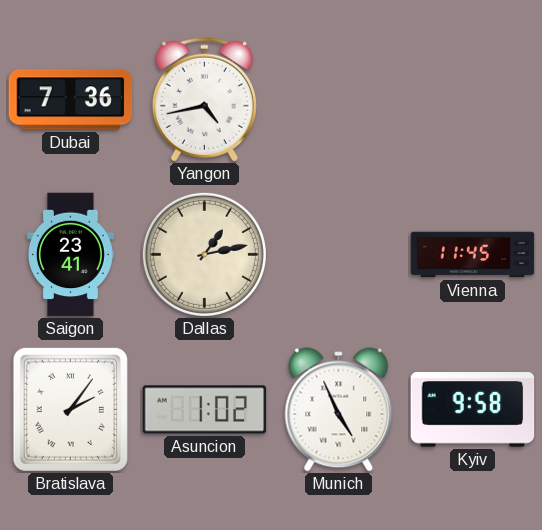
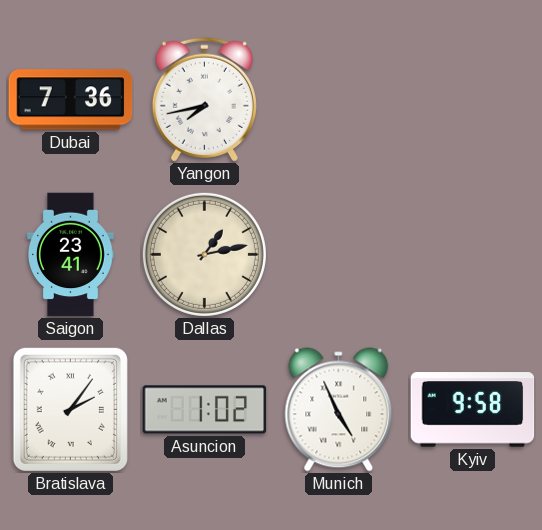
Yangon: 4:43 -> 7:43
Vienna: 11:45 -> none
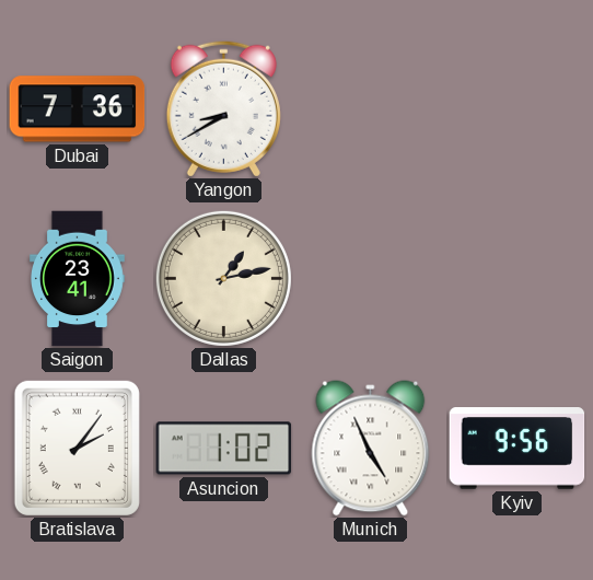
Yangon: 7:43 -> 8:40
Kyiv: 9:58 -> 9:56
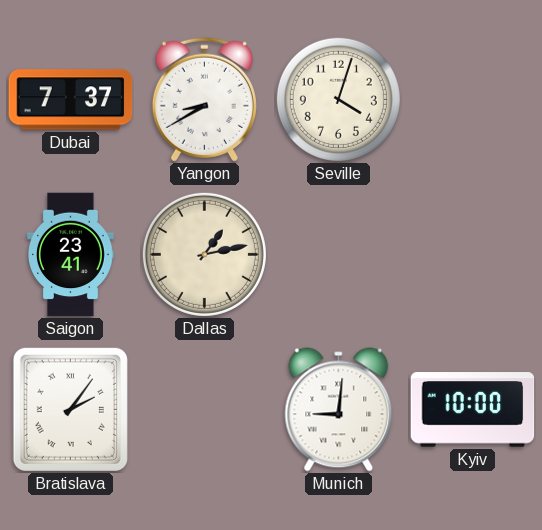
Dubai: 7:36 -> 7:37
Seville: none -> 4:03
Asuncion: 1:02 -> none
Munich: 4:56 -> 9:01
Kyiv: 9:56 -> 10:00
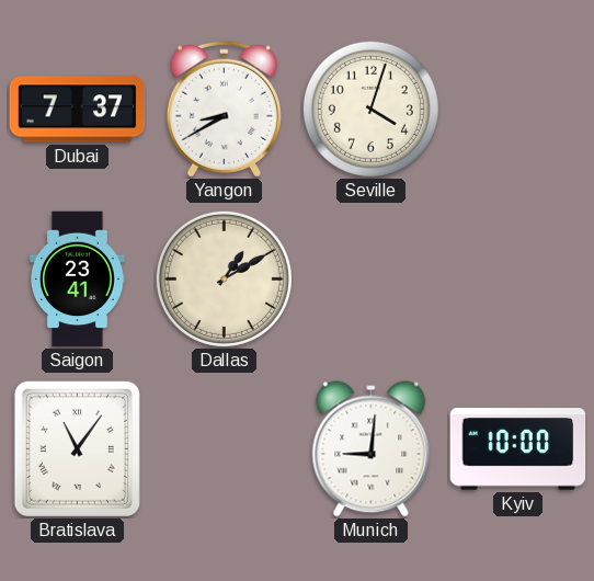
Dallas: 1:13 -> 1:10
Bratislava: 2:06 -> 11:06
